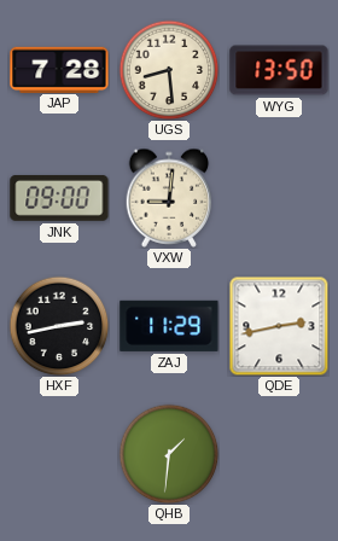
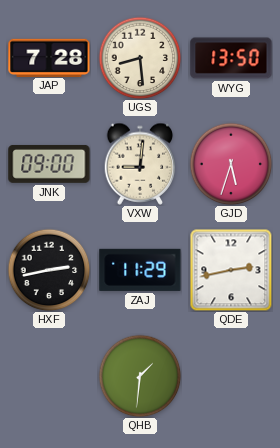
GJD: none -> 5:33
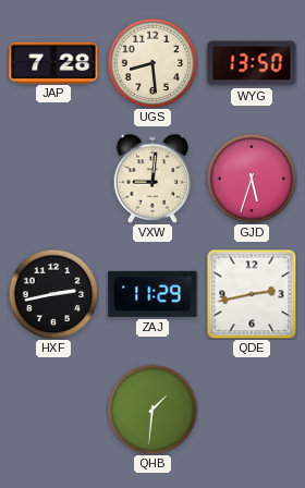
JNK: 09:00 -> none
